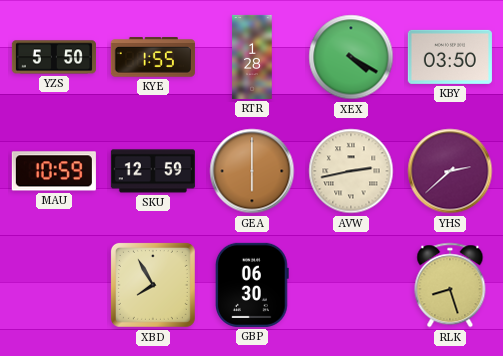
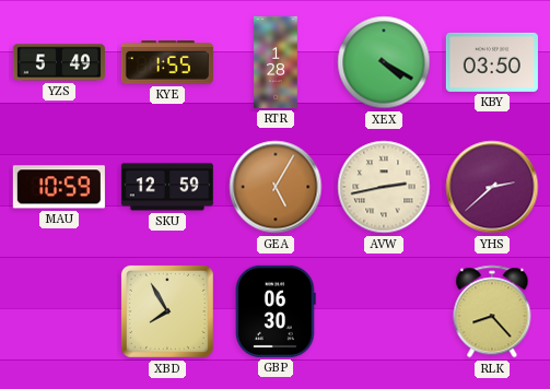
YZS: 5:50 -> 5:49
GEA: 6:00 -> 5:05
RLK: 8:27 -> 8:23
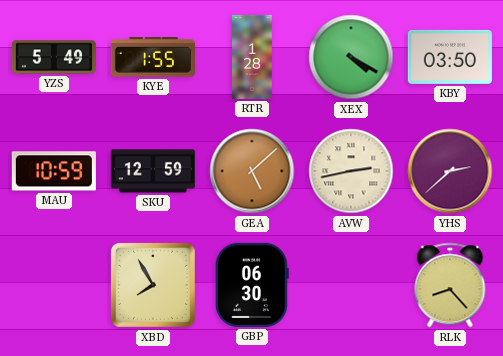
GEA: 5:05 -> 5:08
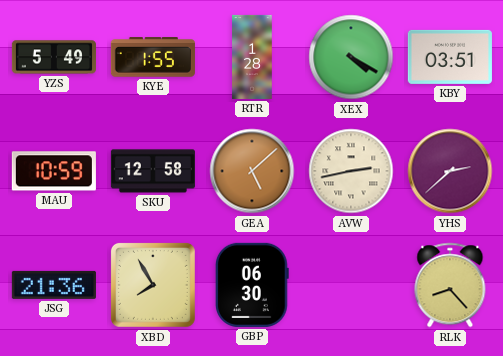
KBY: 03:50 -> 03:51
SKU: 12:59 -> 12:58
JSG: none -> 21:36
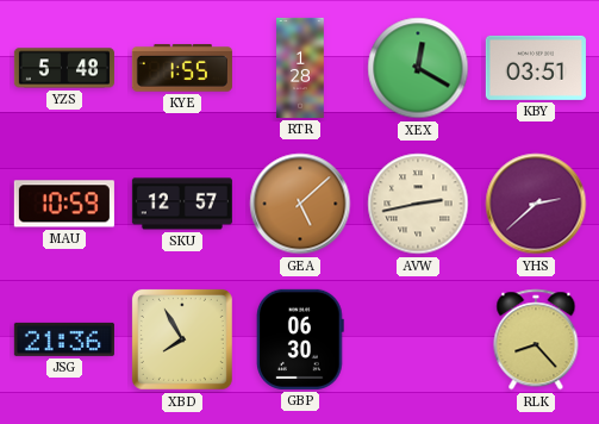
YZS: 5:49 -> 5:48
XEX: 4:20 -> 12:20
SKU: 12:58 -> 12:57
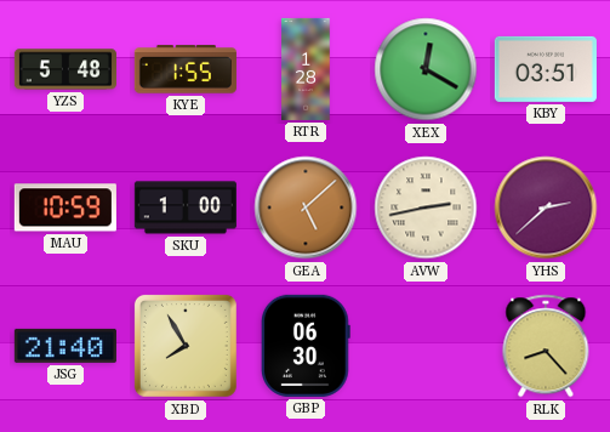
SKU: 12:57 -> 1:00
JSG: 21:36 -> 21:40
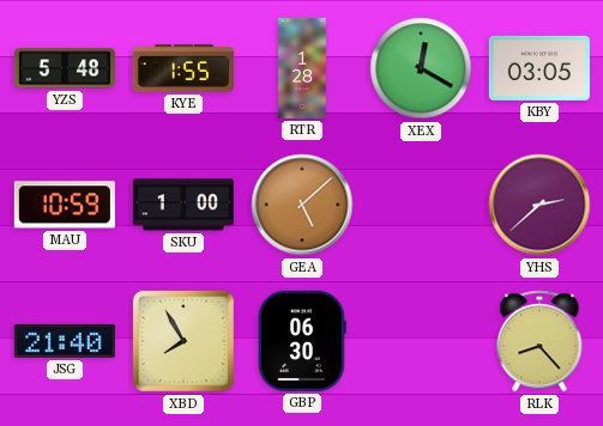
KBY: 03:51 -> 03:05
AVW: 2:43 -> none
